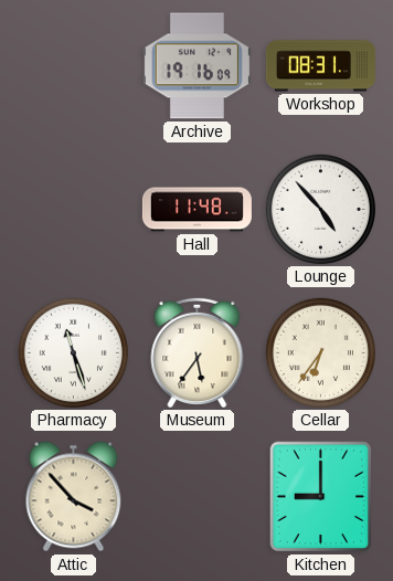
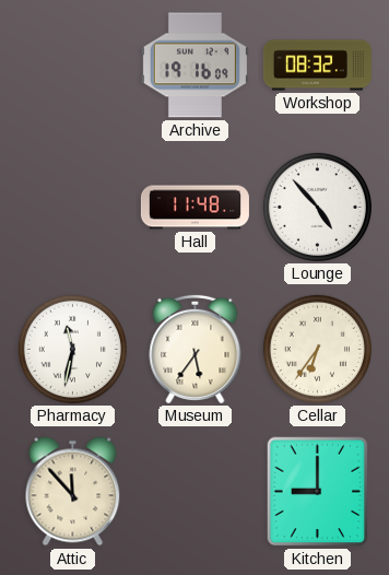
Workshop: 08:31 -> 08:32
Pharmacy: 11:27 -> 11:32
Attic: 3:53 -> 11:53
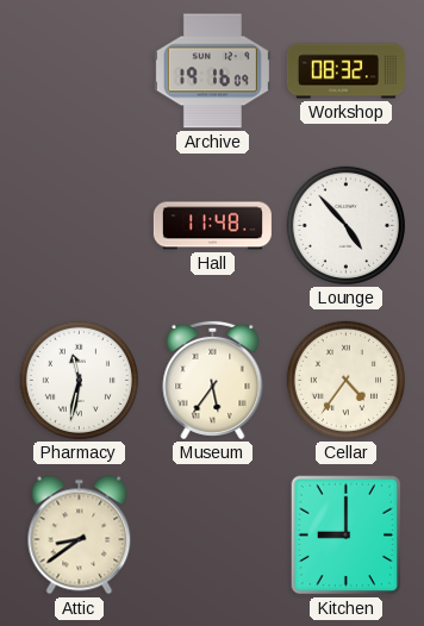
Cellar: 6:36 -> 4:36
Attic: 11:53 -> 8:39
